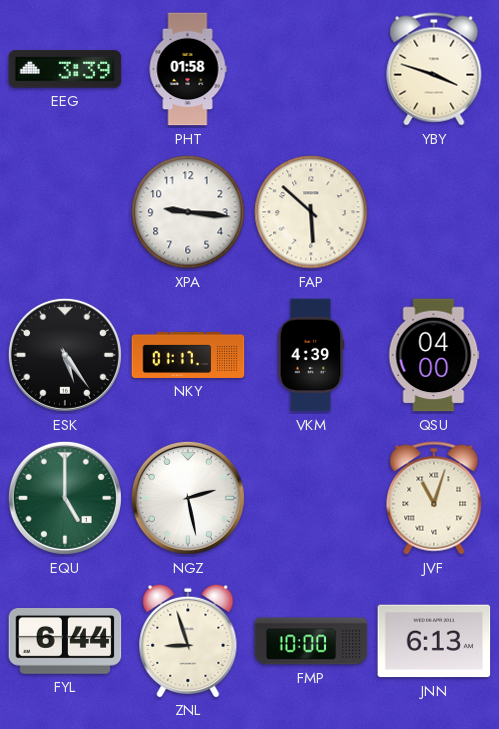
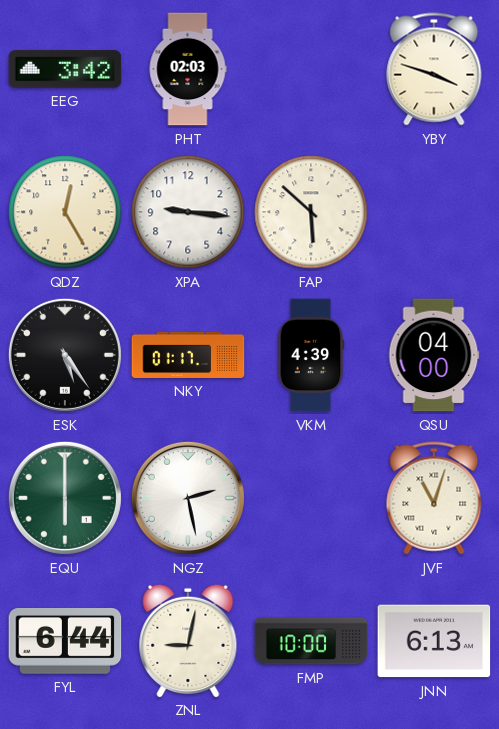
EEG: 3:39 -> 3:42
PHT: 01:58 -> 02:03
QDZ: none -> 12:25
EQU: 5:00 -> 6:00
ZNL: 8:57 -> 9:02
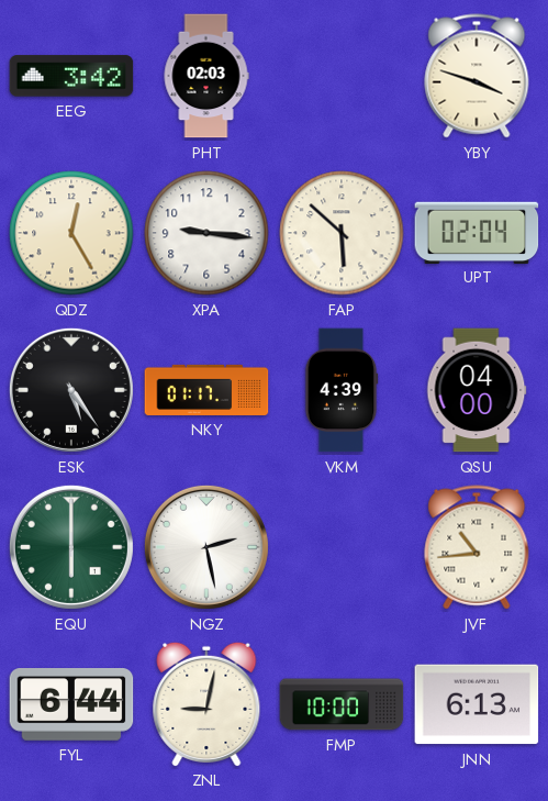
UPT: none -> 02:04
JVF: 11:03 -> 10:44
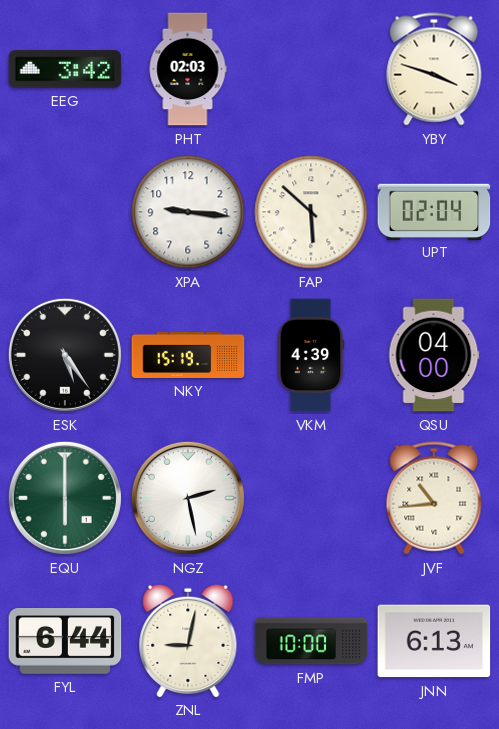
QDZ: 12:25 -> none
NKY: 01:17 -> 15:19
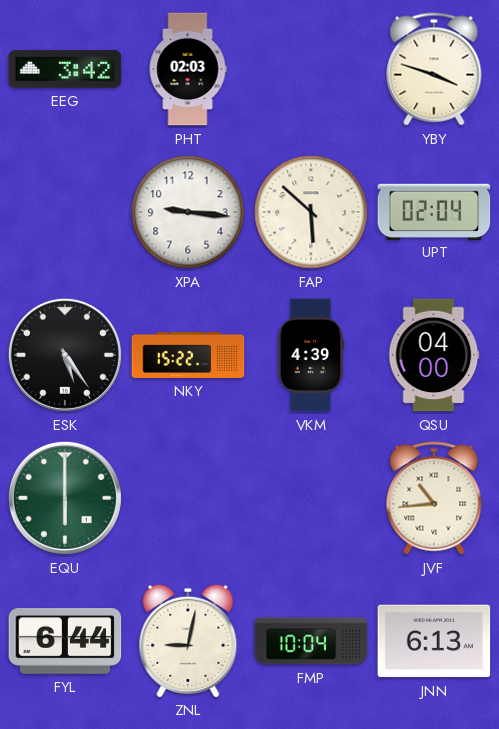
NKY: 15:19 -> 15:22
NGZ: 2:28 -> none
FMP: 10:00 -> 10:04
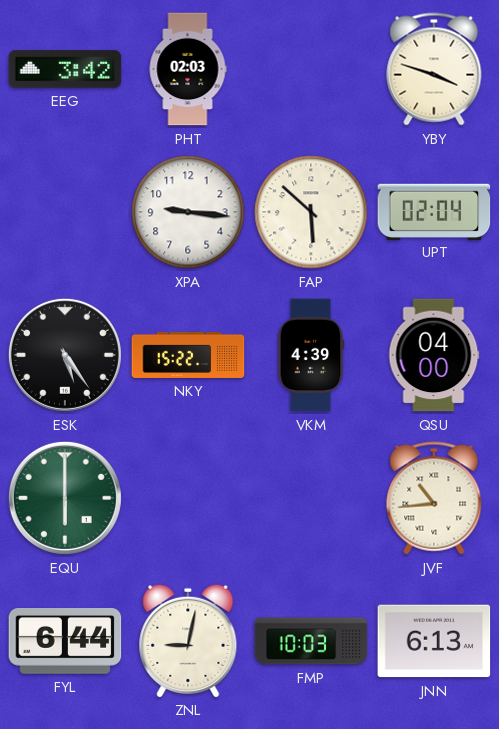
FMP: 10:04 -> 10:03
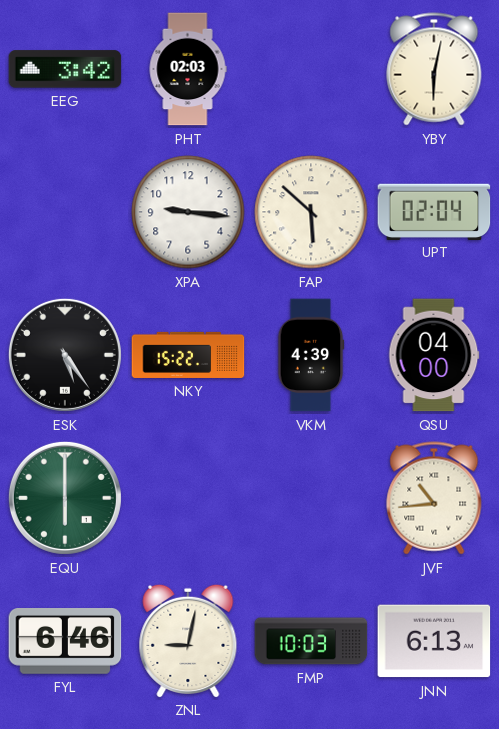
YBY: 3:48 -> 6:02
FYL: 6:44 -> 6:46
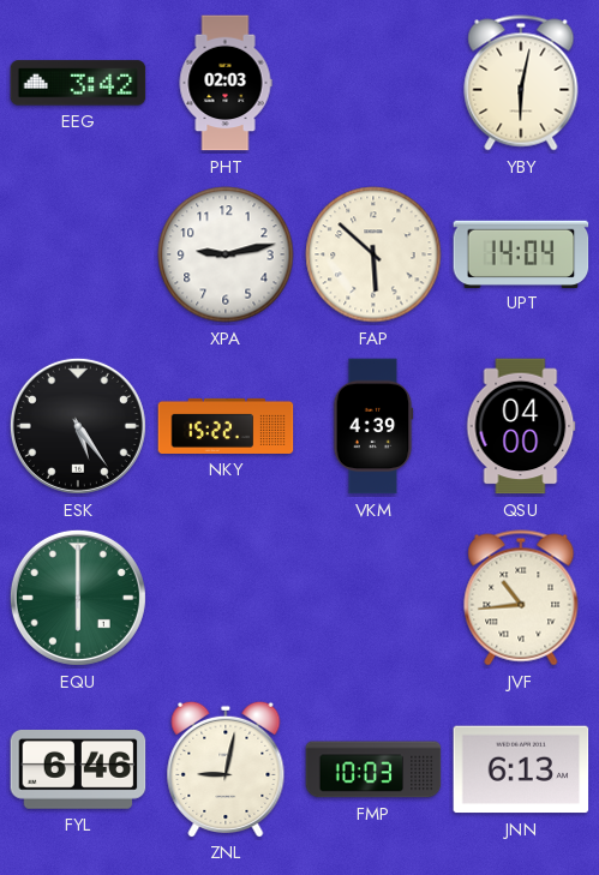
XPA: 9:16 -> 9:13
UPT: 02:04 -> 14:04
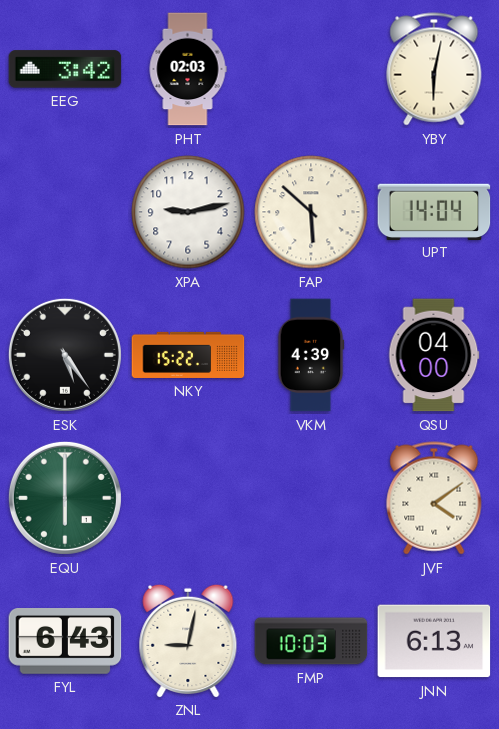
JVF: 10:44 -> 4:09
FYL: 6:46 -> 6:43
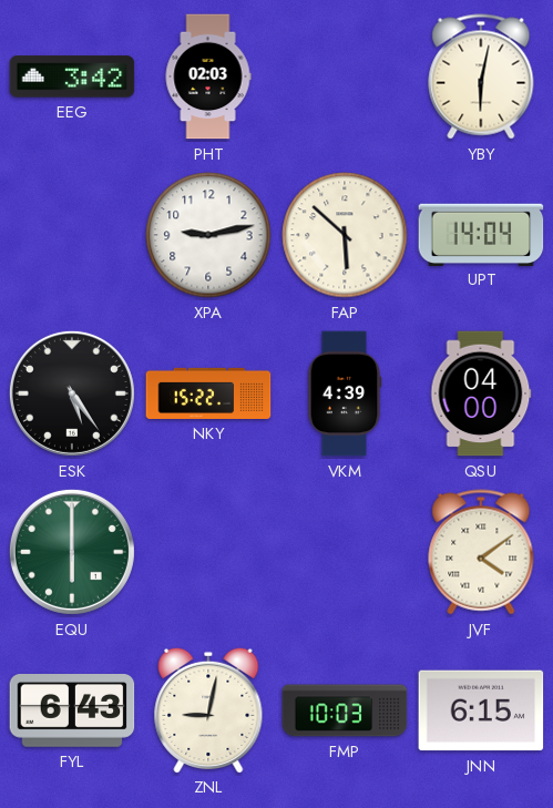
JNN: 6:13 -> 6:15
